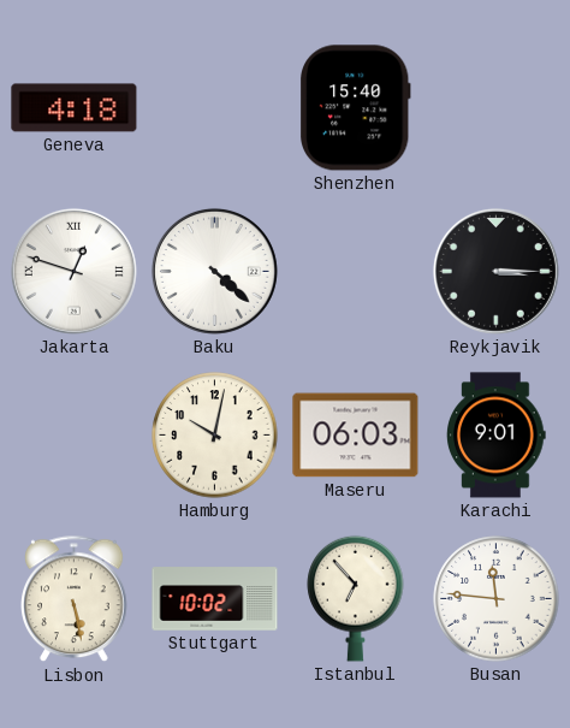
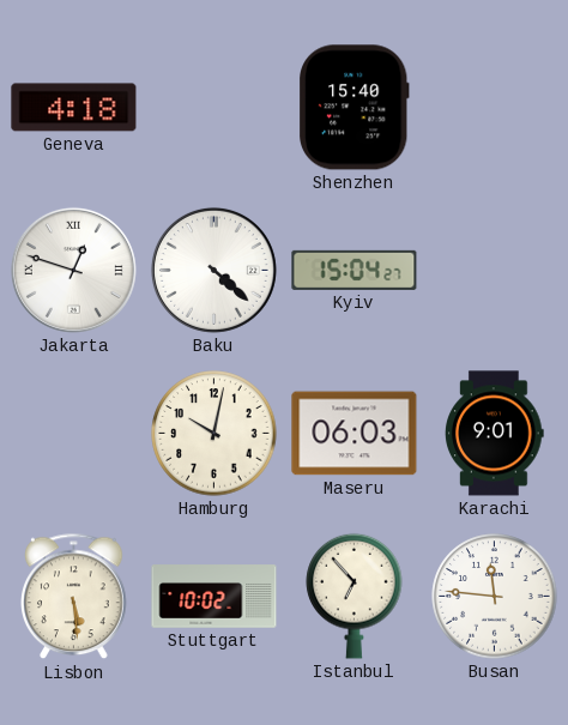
Kyiv: none -> 15:04
Reykjavik: 3:15 -> none
Lisbon: 5:28 -> 5:29
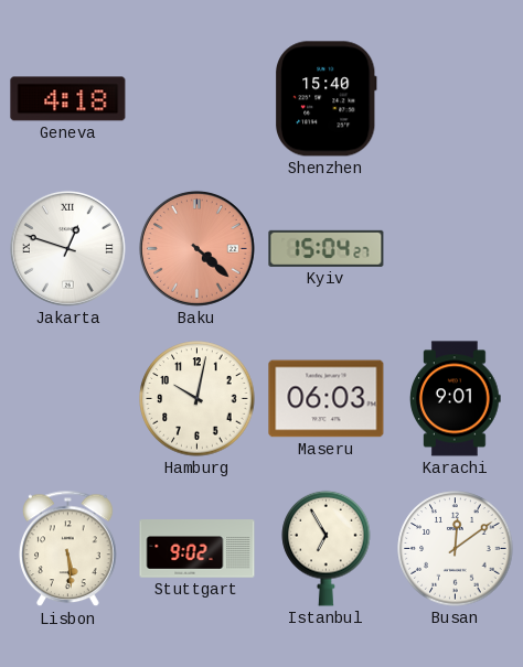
Baku dial: white -> salmon
Stuttgart: 10:02 -> 9:02
Istanbul: 6:53 -> 6:55
Busan: 11:46 -> 12:09
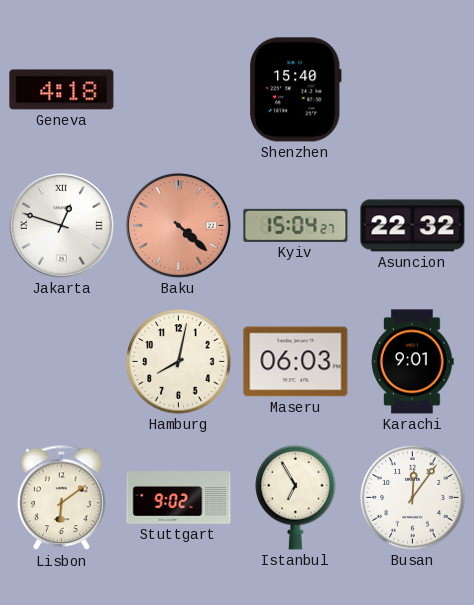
Asuncion: none -> 22:32
Hamburg: 10:02 -> 8:02
Lisbon: 5:29 -> 6:09
Busan: 12:09 -> 12:06
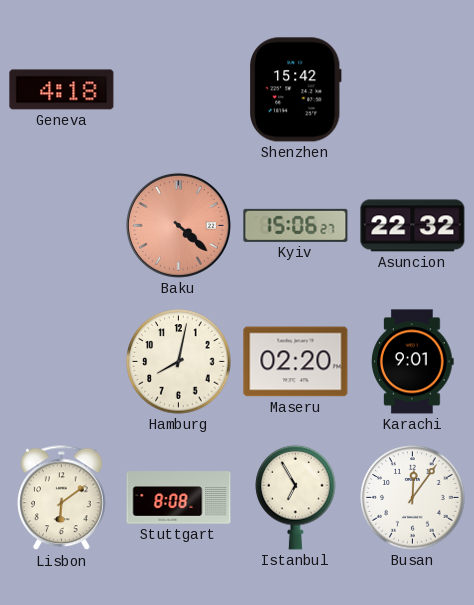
Shenzhen: 15:40 -> 15:42
Jakarta: 12:48 -> none
Kyiv: 15:04 -> 15:06
Maseru: 06:03 -> 02:20
Stuttgart: 9:02 -> 8:08
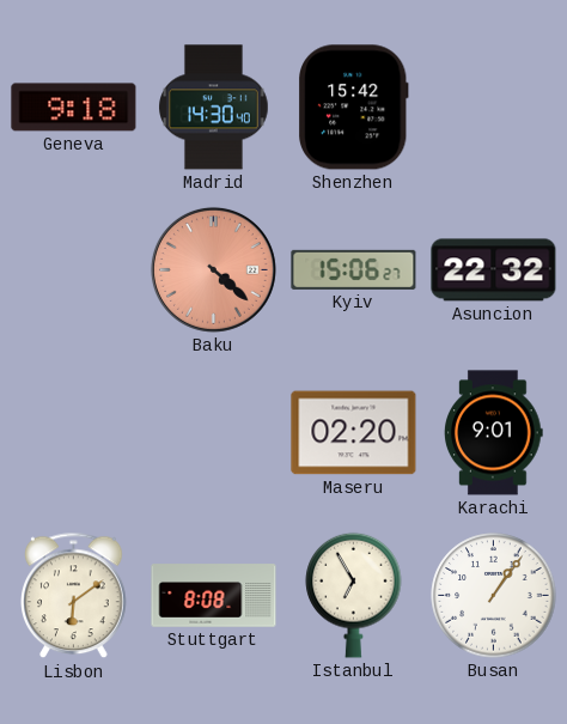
Geneva: 4:18 -> 9:18
Madrid: none -> 14:30
Hamburg: 8:02 -> none
Busan: 12:06 -> 1:06
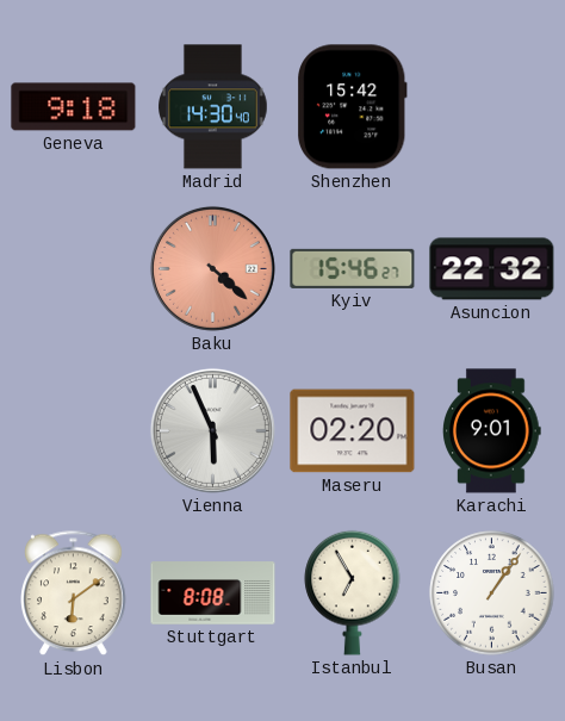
Kyiv: 15:06 -> 15:46
Vienna: none -> 5:56
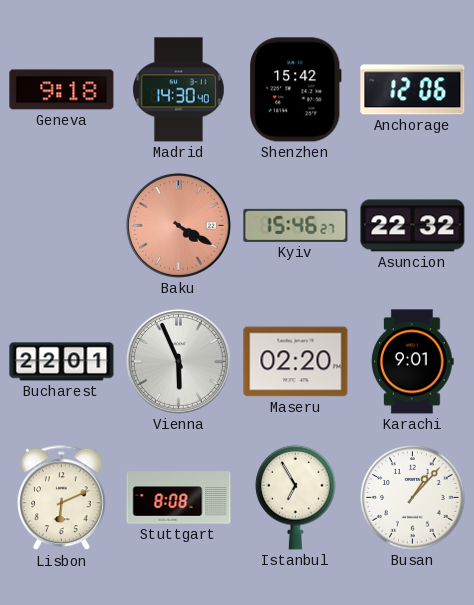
Anchorage: none -> 12:06
Baku: 4:22 -> 4:20
Bucharest: none -> 22:01
Lisbon: 6:09 -> 6:11
Busan: 1:06 -> 1:07
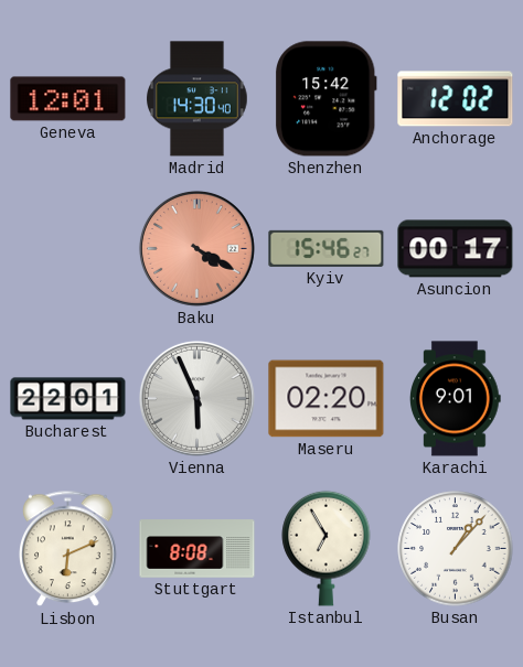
Geneva: 9:18 -> 12:01
Anchorage: 12:06 -> 12:02
Asuncion: 22:32 -> 00:17
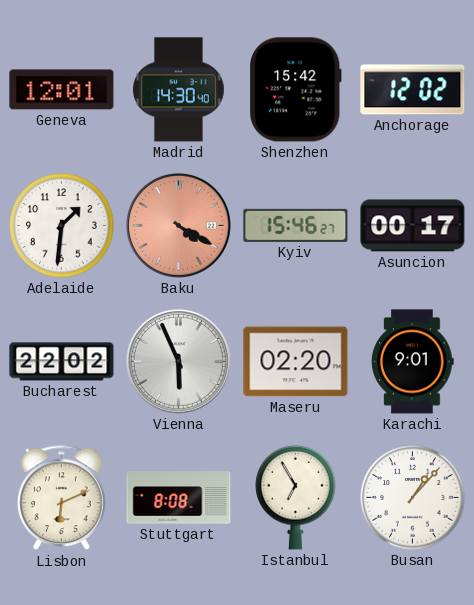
Adelaide: none -> 1:31
Bucharest: 22:01 -> 22:02
